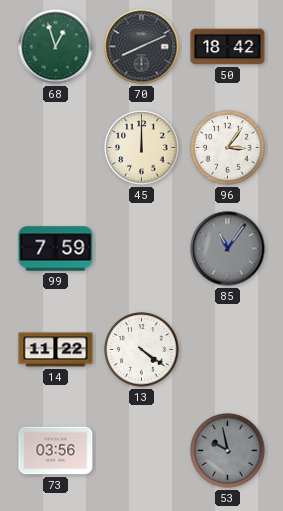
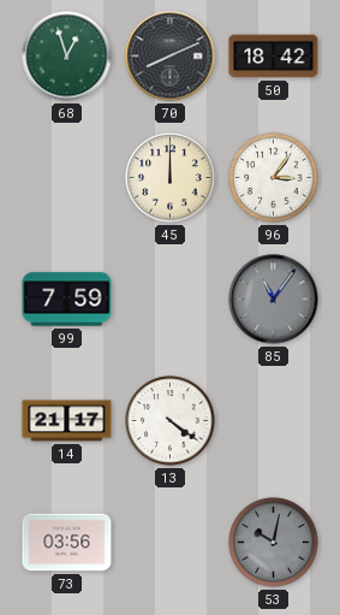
14: 11:22 -> 21:17
53: 9:58 -> 10:02
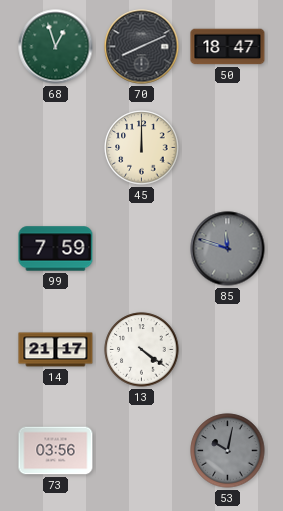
50: 18:42 -> 18:47
96: 3:06 -> none
85: 11:06 -> 11:48
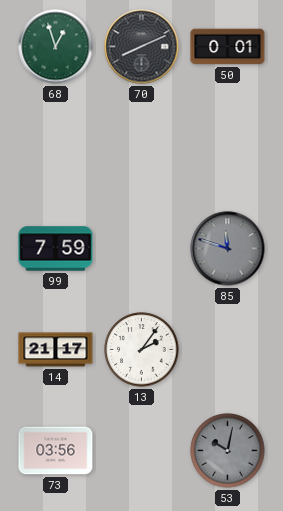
50: 18:47 -> 0:01
45: 12:00 -> none
13: 4:21 -> 2:06
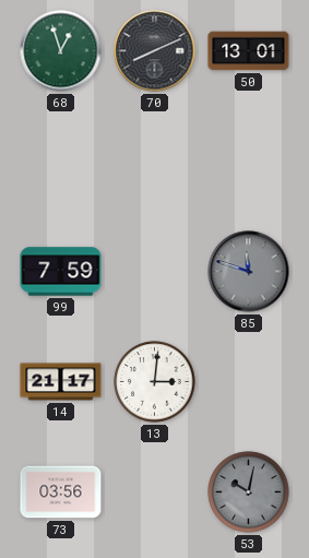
50: 0:01 -> 13:01
13: 2:06 -> 3:01
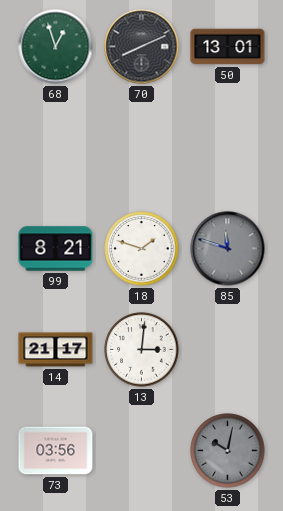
99: 7:59 -> 8:21
18: none -> 1:48
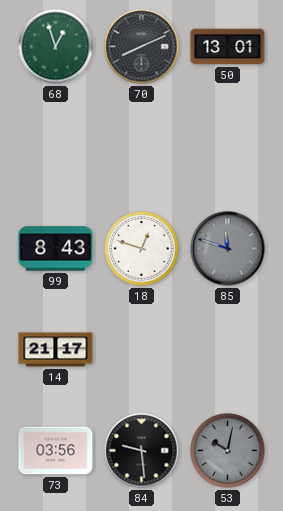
99: 8:21 -> 8:43
18: 1:48 -> 12:48
13: 3:01 -> none
84: none -> 9:29
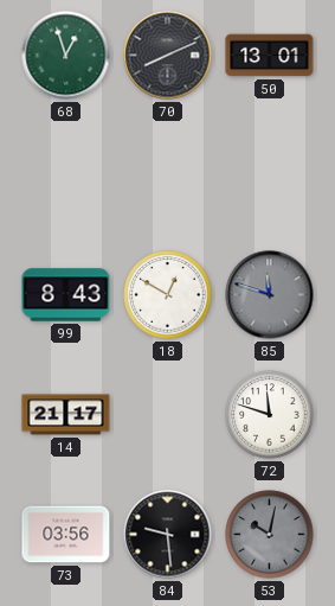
18: 12:48 -> 12:50
72: none -> 11:48
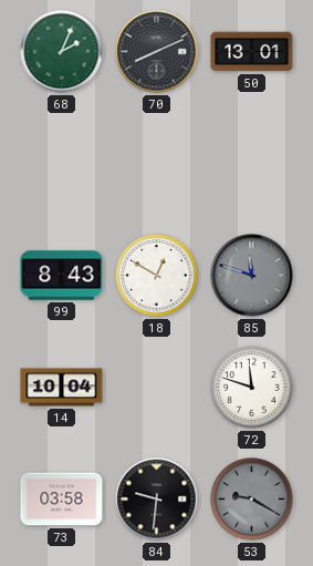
68: 12:57 -> 2:04
14: 21:17 -> 10:04
73: 03:56 -> 03:58
84: 9:29 -> 9:31
53: 10:02 -> 9:20
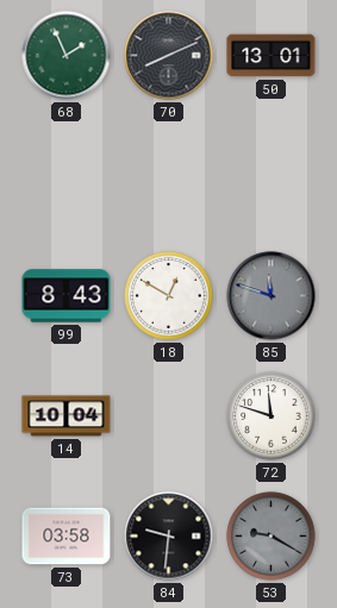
68: 2:04 -> 1:56
